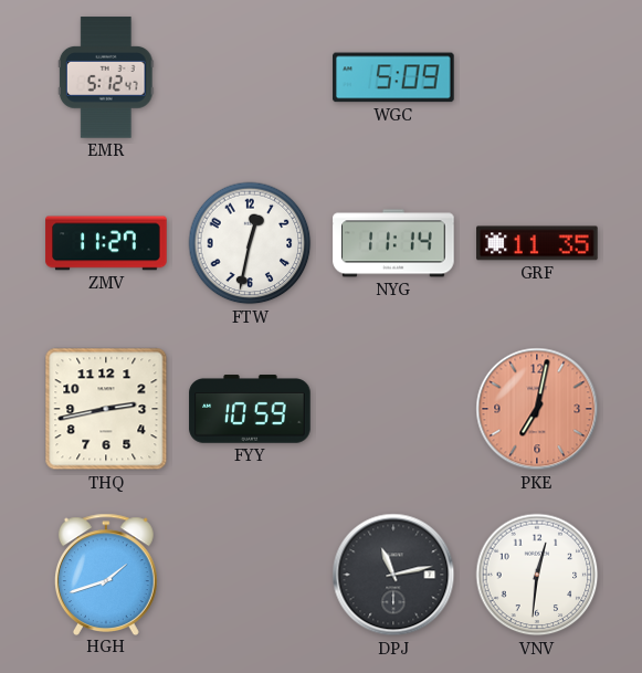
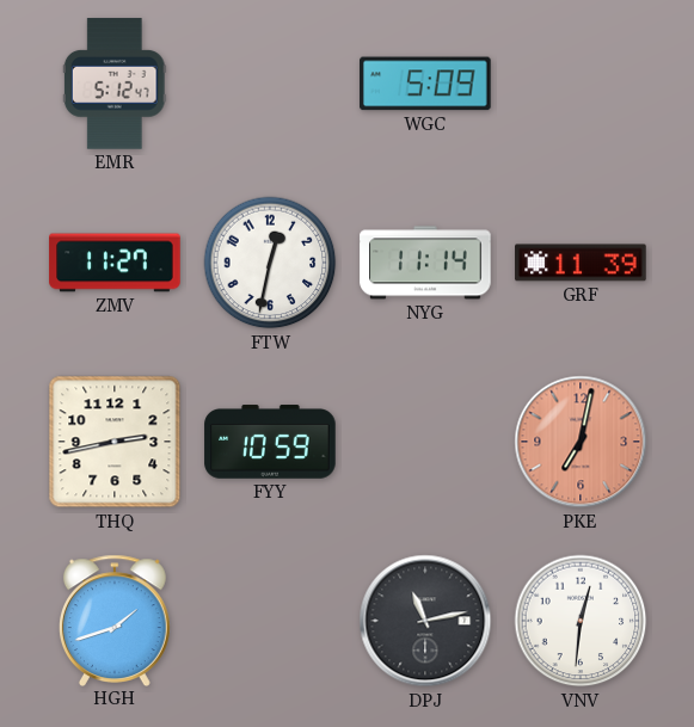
GRF: 11:35 -> 11:39
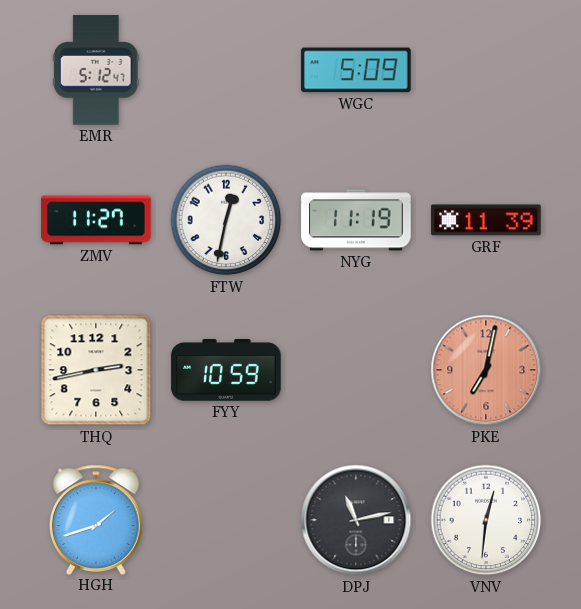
NYG: 11:14 -> 11:19
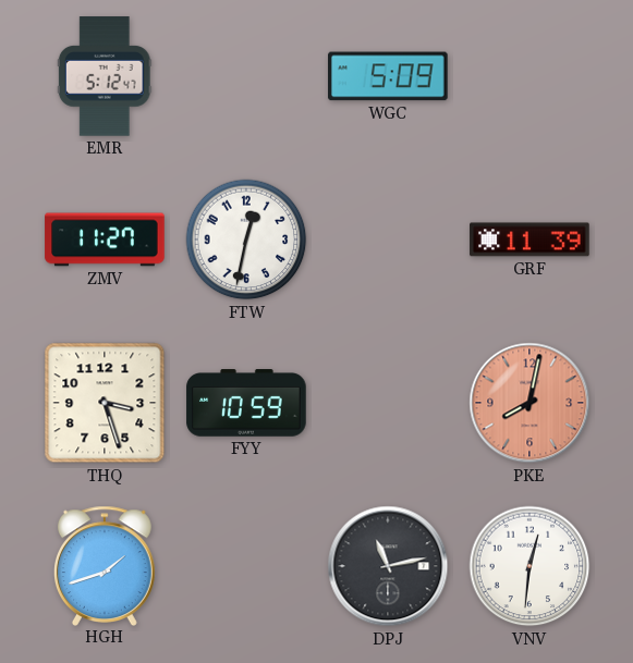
NYG: 11:19 -> none
THQ: 2:43 -> 3:27
PKE: 7:02 -> 8:02
